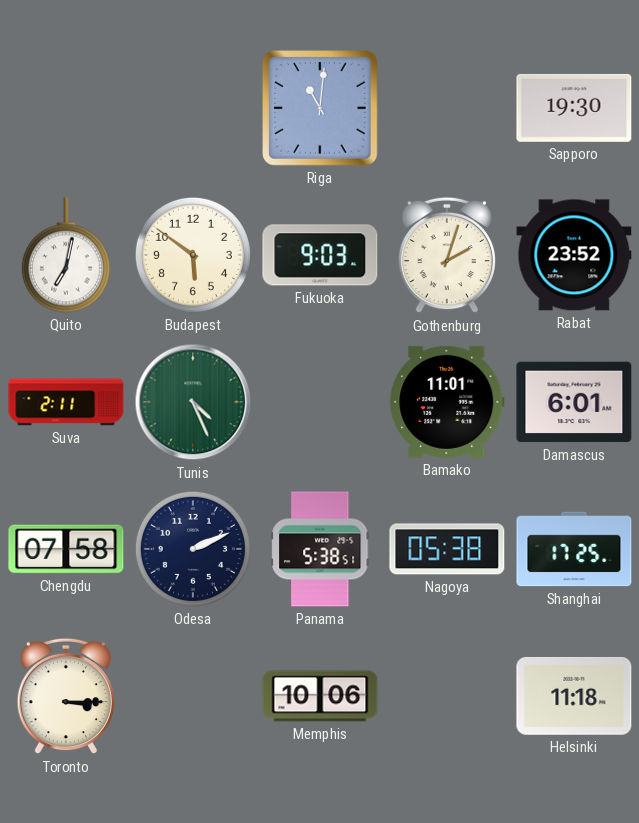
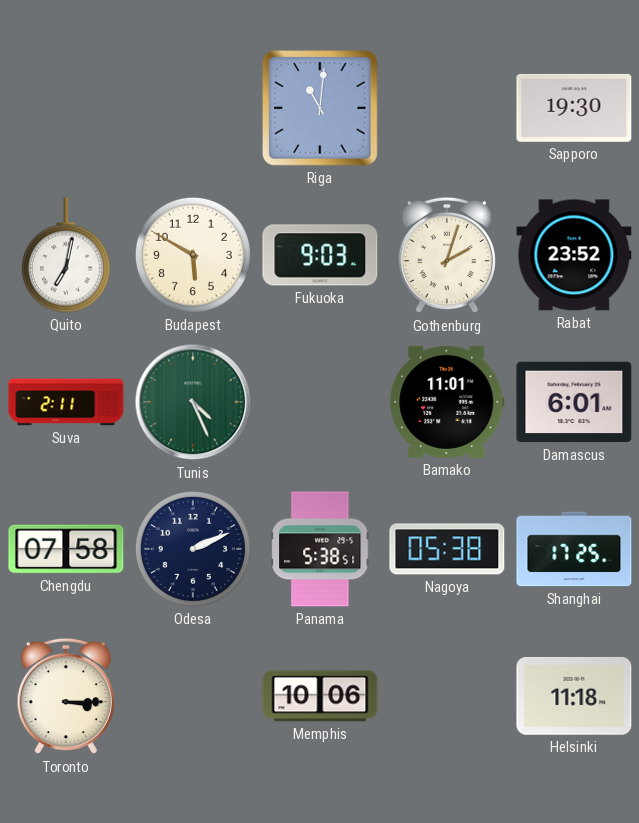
Budapest: 5:51 -> 5:50
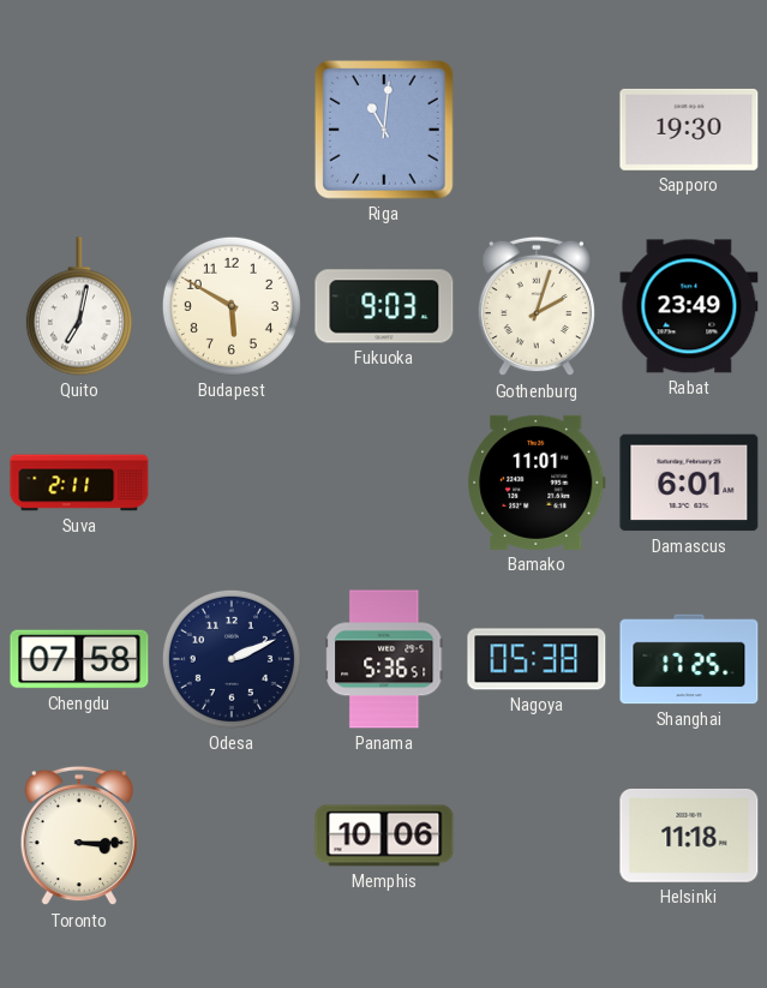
Rabat: 23:52 -> 23:49
Tunis: 4:26 -> none
Panama: 5:38 -> 5:36
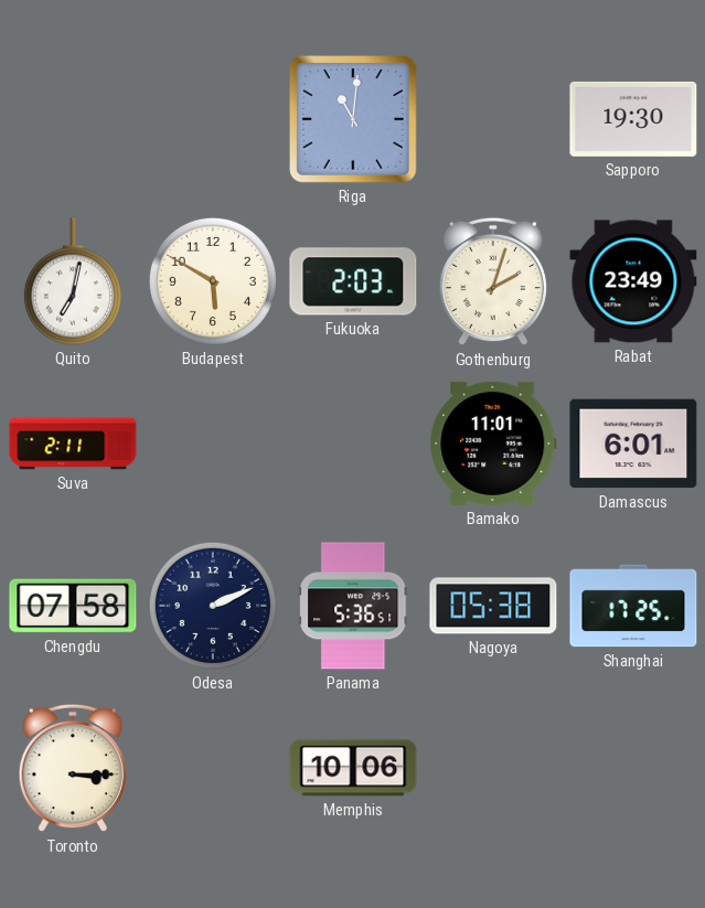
Fukuoka: 9:03 -> 2:03
Helsinki: 11:18 -> none
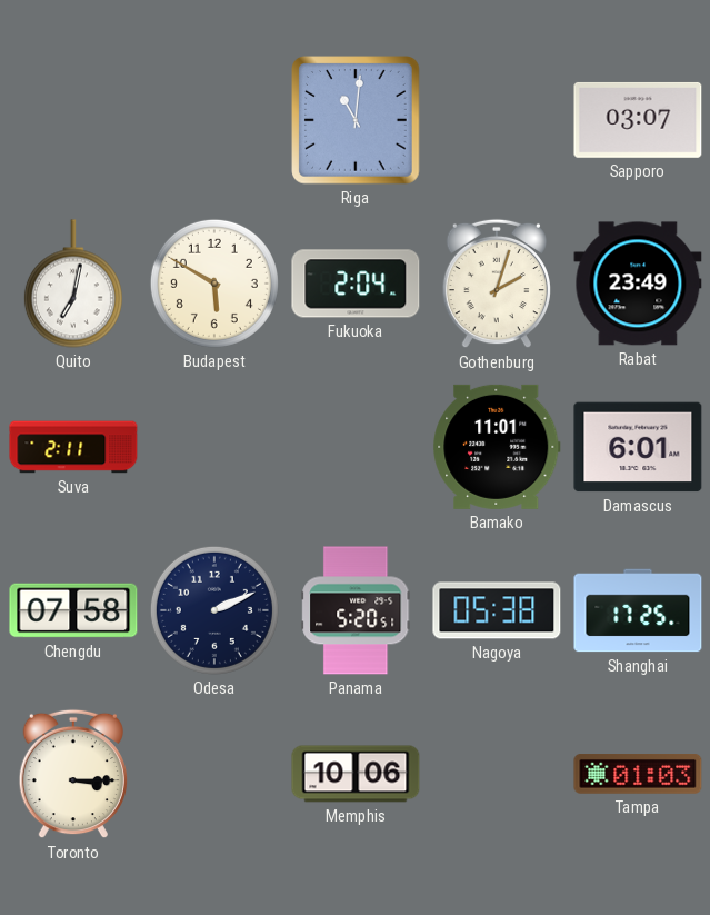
Sapporo: 19:30 -> 03:07
Fukuoka: 2:03 -> 2:04
Panama: 5:36 -> 5:20
Tampa: none -> 01:03
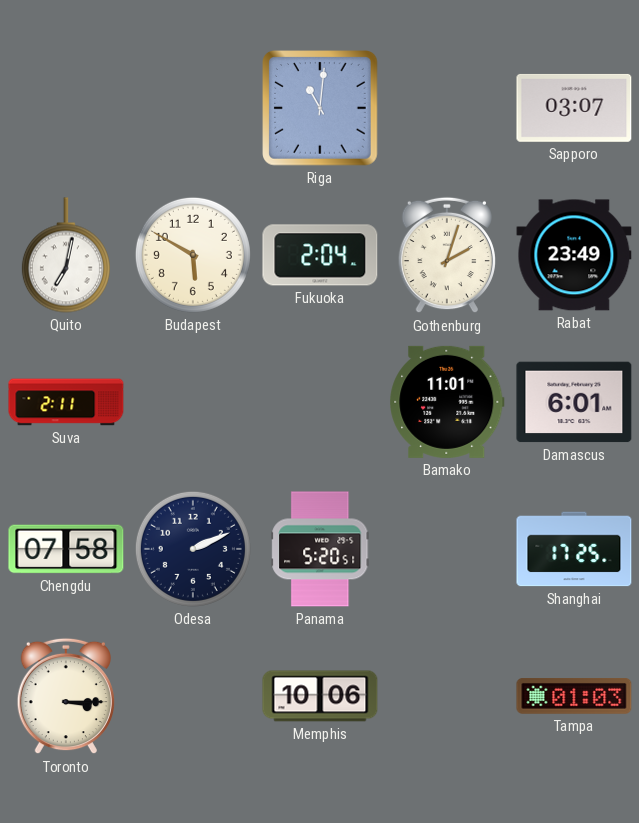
Nagoya: 05:38 -> none
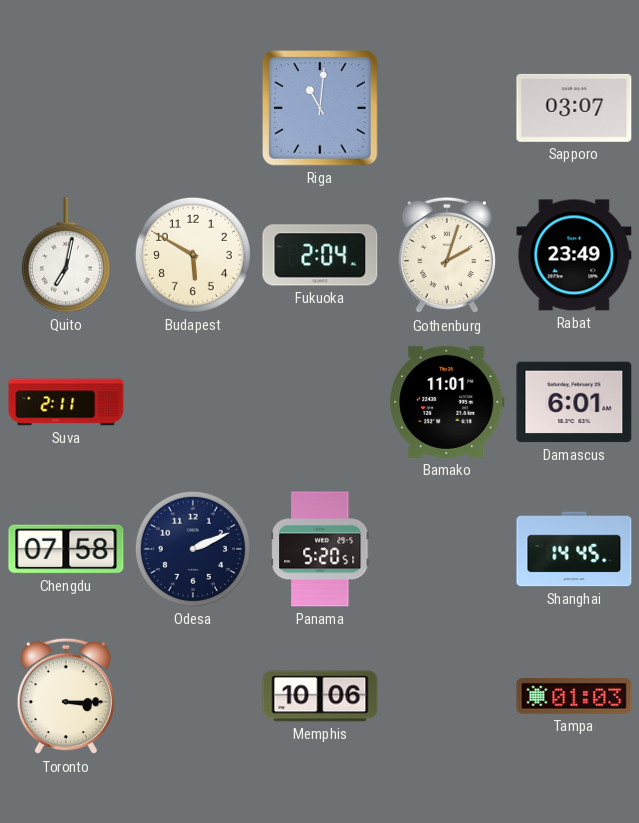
Shanghai: 17:25 -> 14:45
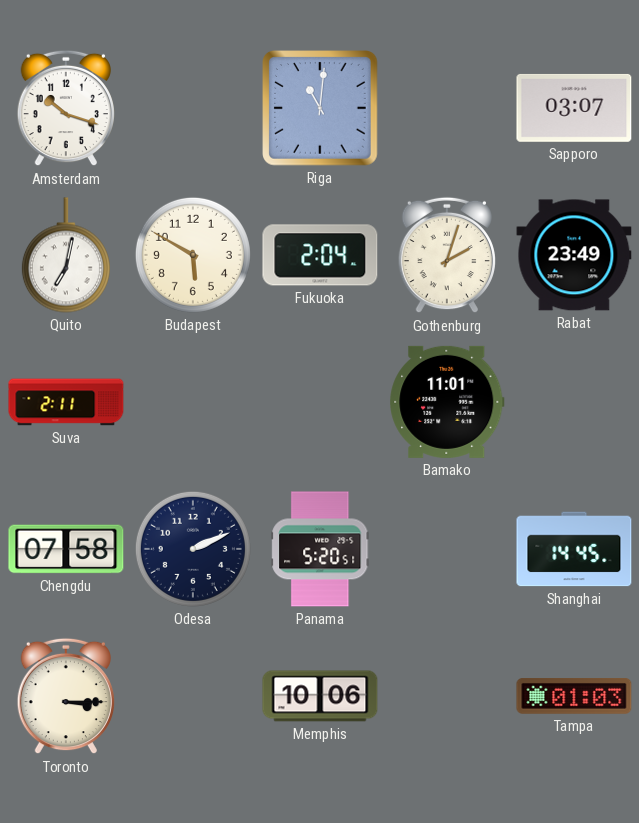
Amsterdam: none -> 10:18
Damascus: 6:01 -> none
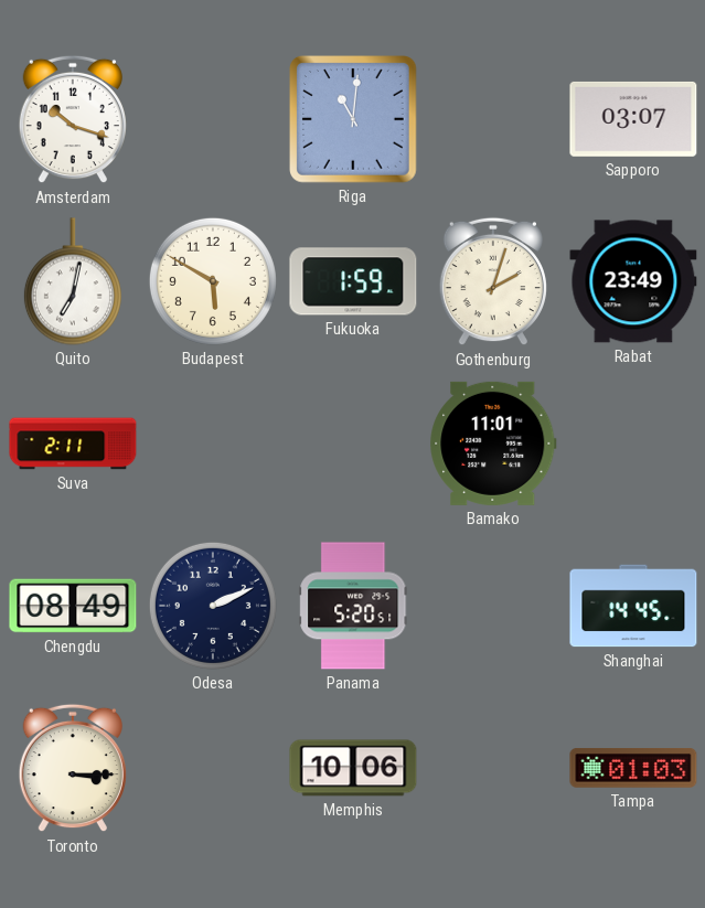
Fukuoka: 2:04 -> 1:59
Chengdu: 07:58 -> 08:49
